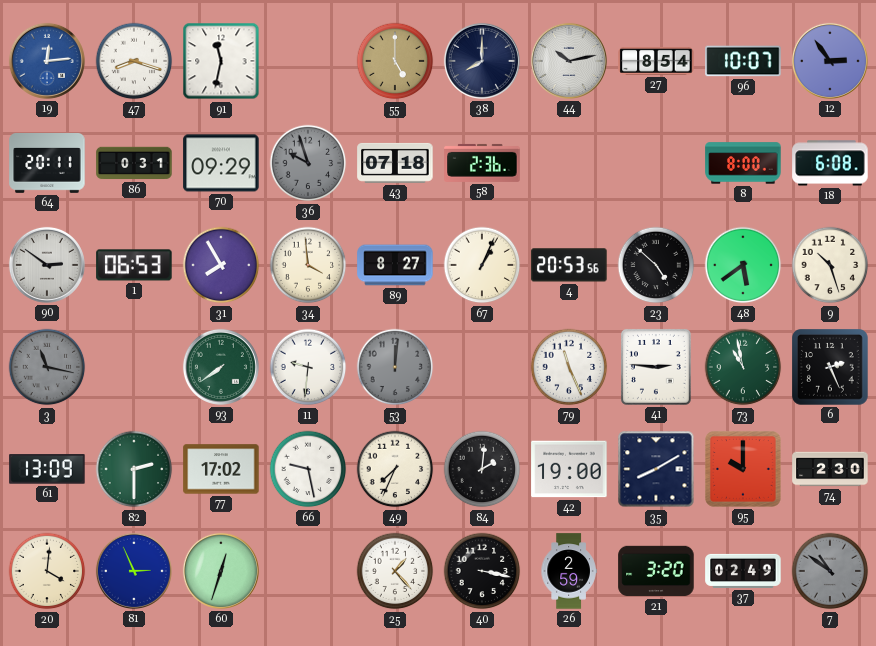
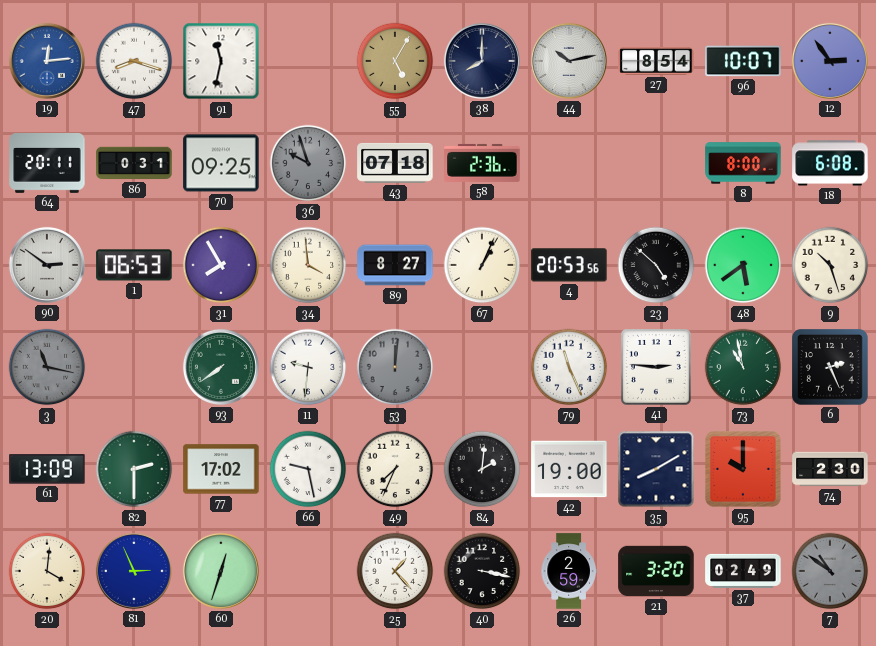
55: 5:00 -> 5:05
70: 09:29 -> 09:25
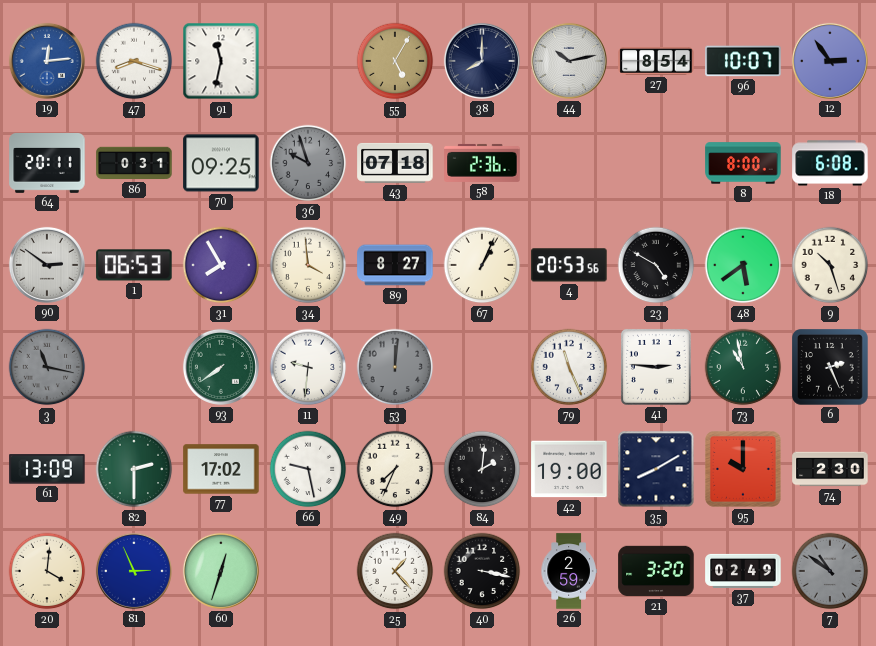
23: 4:52 -> 4:50
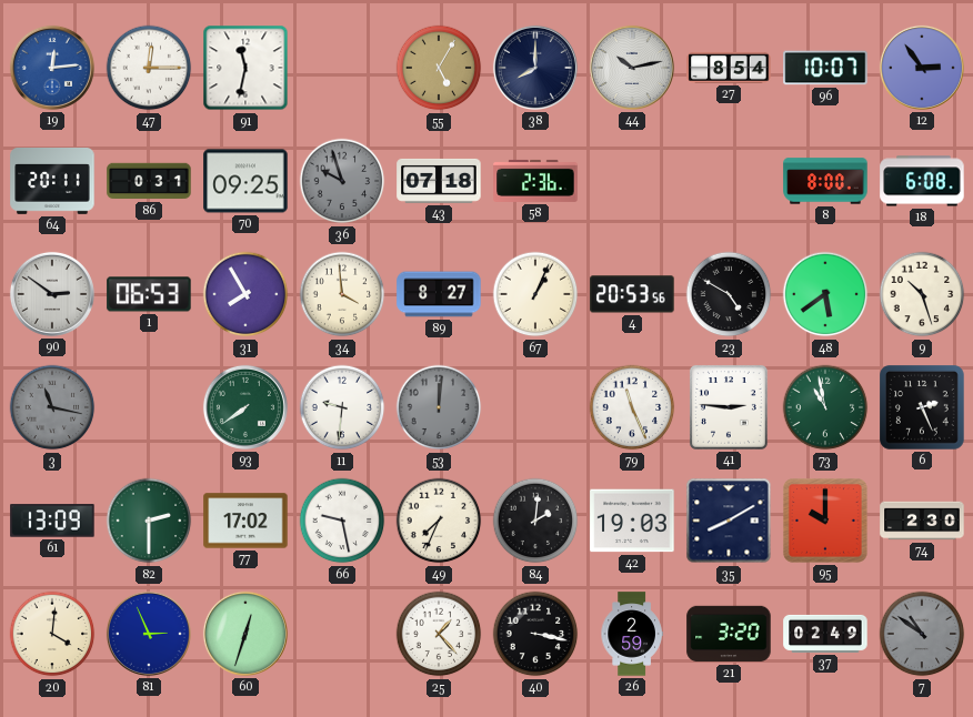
47: 8:18 -> 12:15
42: 19:00 -> 19:03
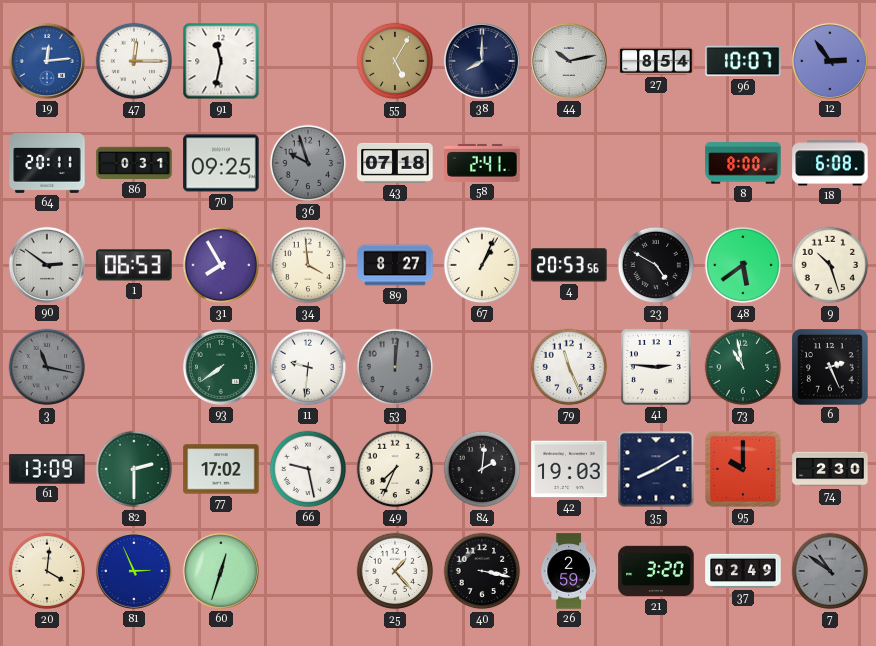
58: 2:36 -> 2:41
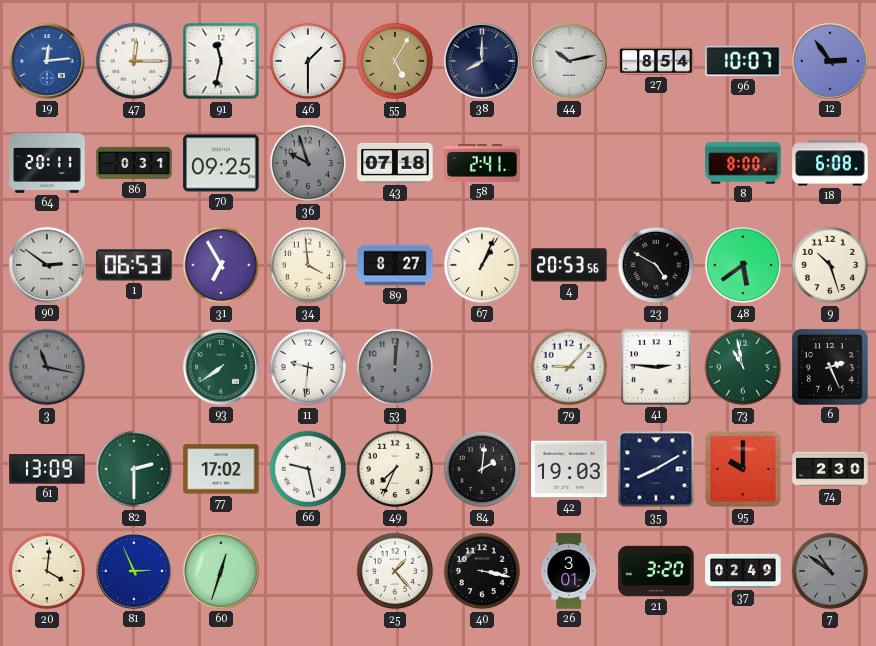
46: none -> 1:30
31: 7:55 -> 6:55
79: 11:26 -> 9:07
26: 2:59 -> 3:01
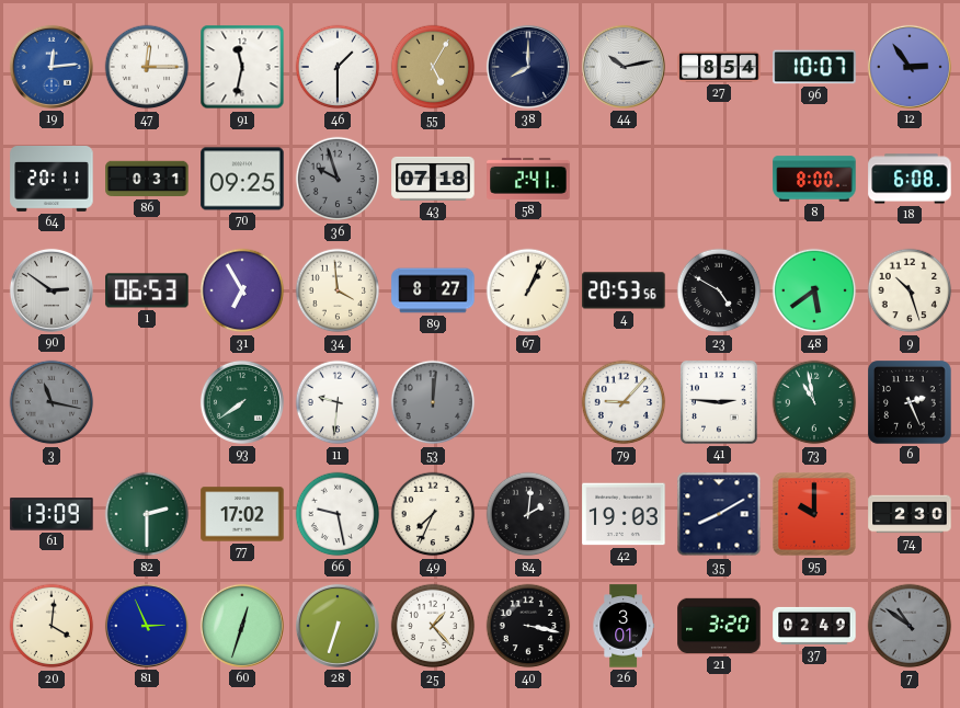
28: none -> 6:33
